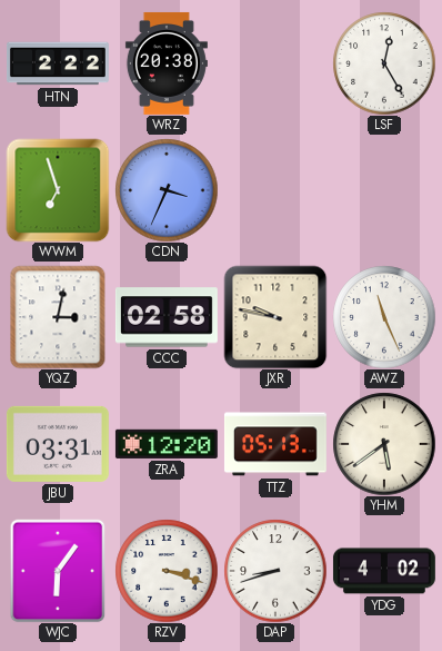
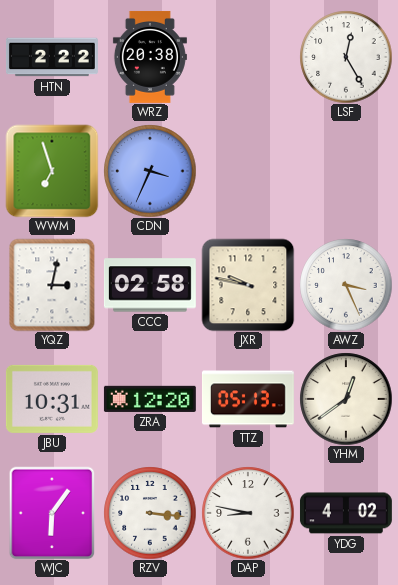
AWZ: 11:26 -> 3:26
JBU: 03:31 -> 10:31
YHM: 5:39 -> 12:39
RZV: 3:18 -> 3:16
DAP: 8:42 -> 8:47
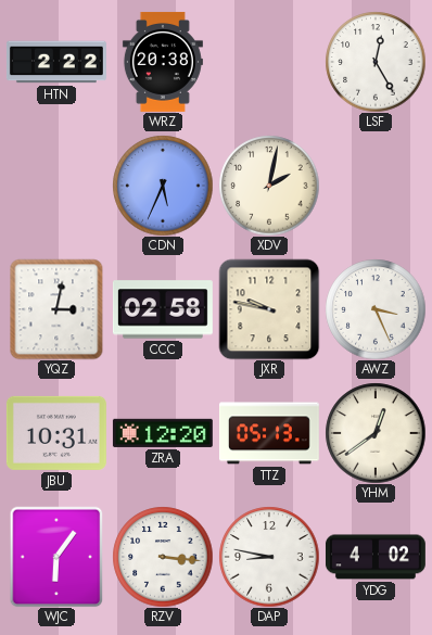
WWM: 6:57 -> none
CDN: 3:34 -> 5:34
XDV: none -> 2:02
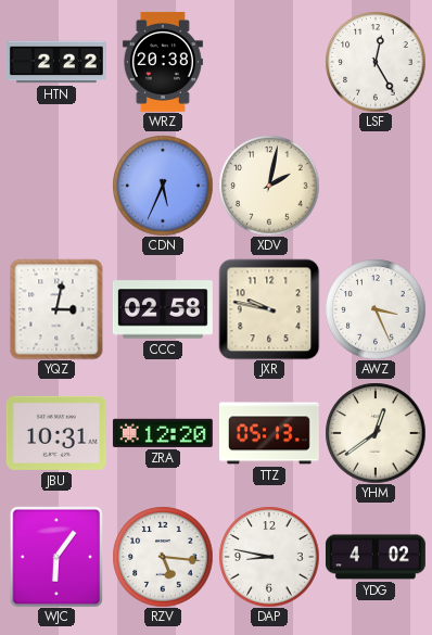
RZV: 3:16 -> 5:16
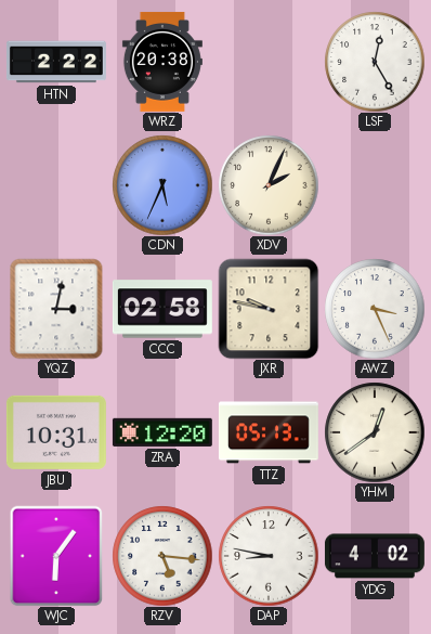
XDV: 2:02 -> 2:04
